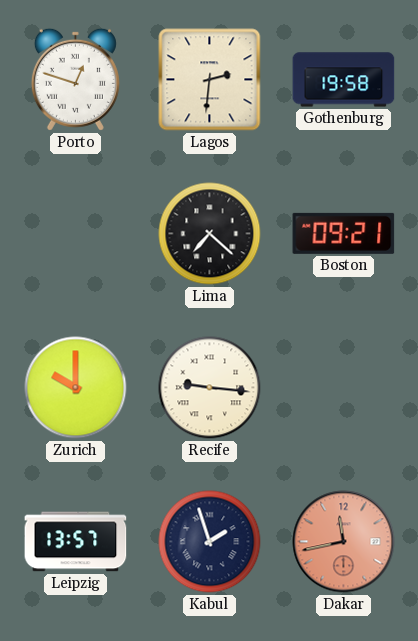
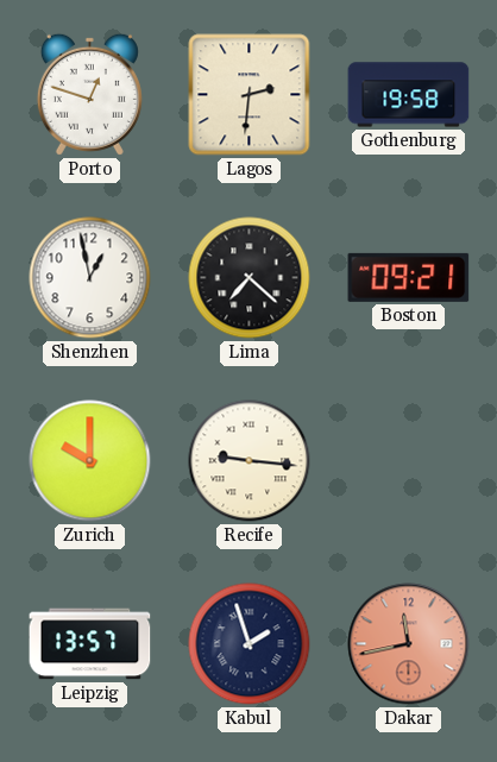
Shenzhen: none -> 12:58
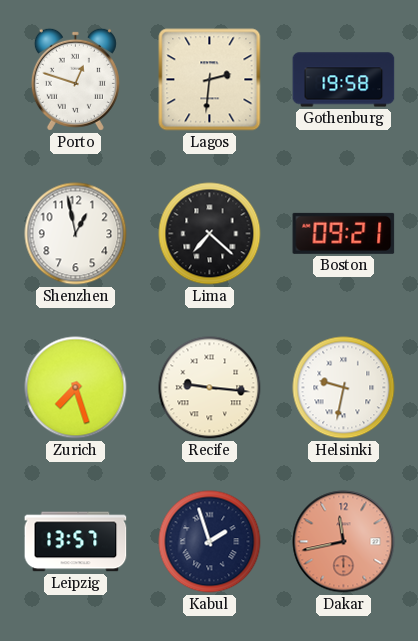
Zurich: 10:00 -> 7:27
Helsinki: none -> 9:32
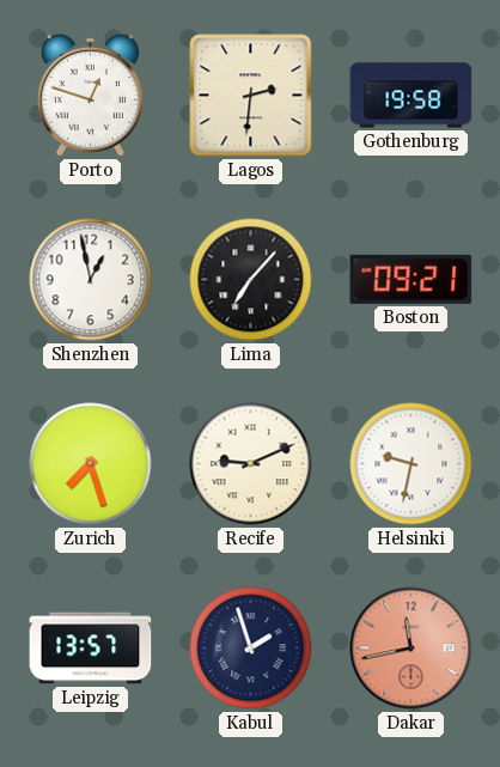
Lima: 7:22 -> 7:07
Recife: 9:16 -> 9:11
